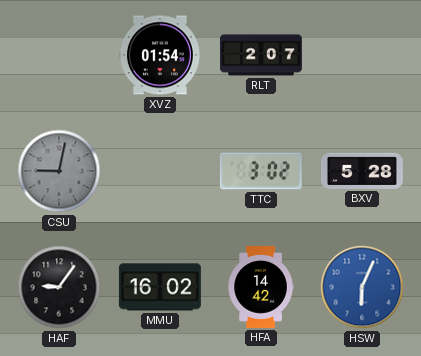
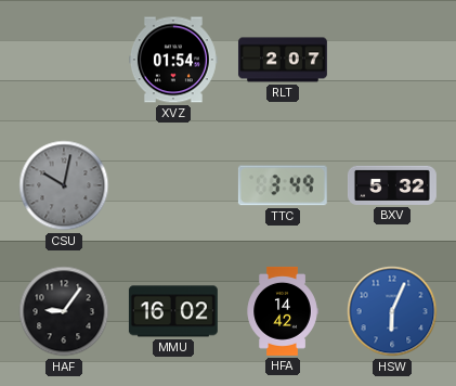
CSU: 9:02 -> 10:02
TTC: 3:02 -> 3:49
BXV: 5:28 -> 5:32
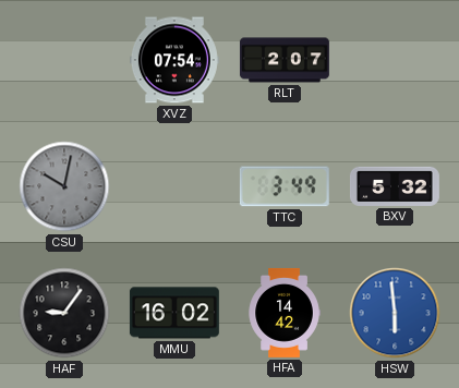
XVZ: 01:54 -> 07:54
HSW: 6:04 -> 5:59
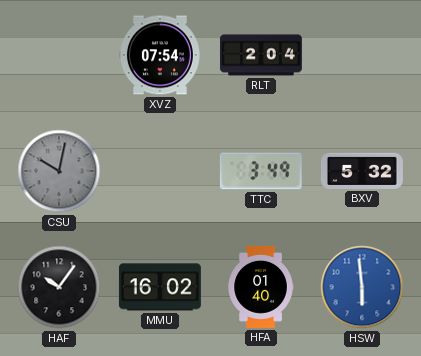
RLT: 2:07 -> 2:04
HAF: 9:06 -> 10:06
HFA: 14:42 -> 01:40
